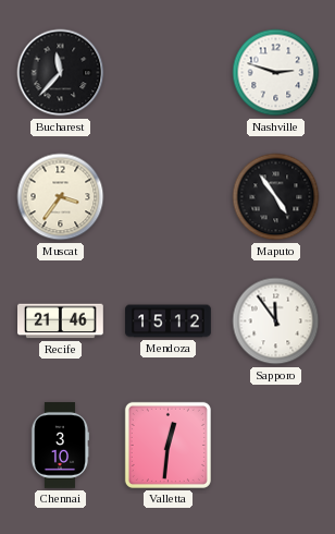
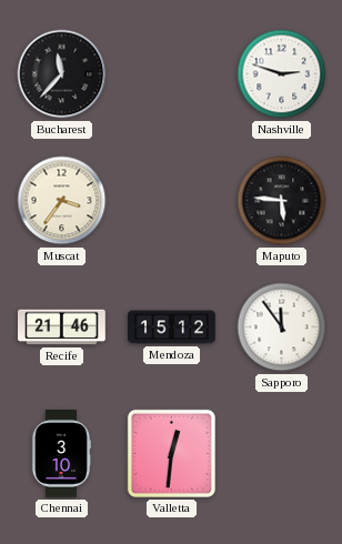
Maputo: 4:54 -> 5:46
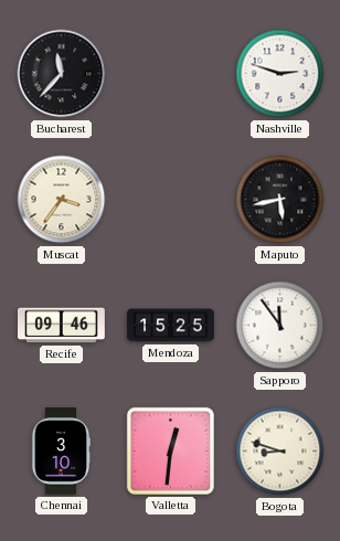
Maputo: 5:46 -> 5:43
Recife: 21:46 -> 09:46
Mendoza: 15:12 -> 15:25
Bogota: none -> 8:48
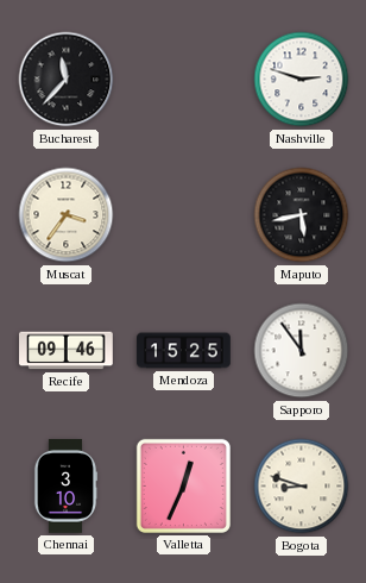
Valletta: 12:31 -> 12:34
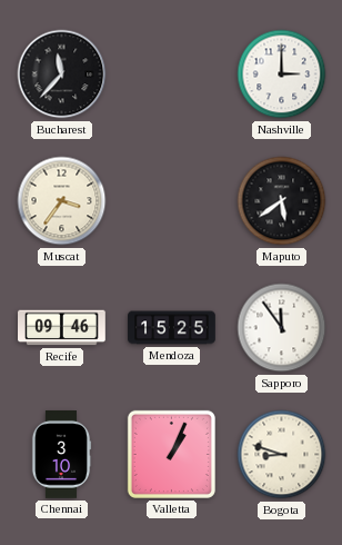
Nashville: 2:48 -> 3:00
Maputo: 5:43 -> 5:39
Valletta: 12:34 -> 1:04
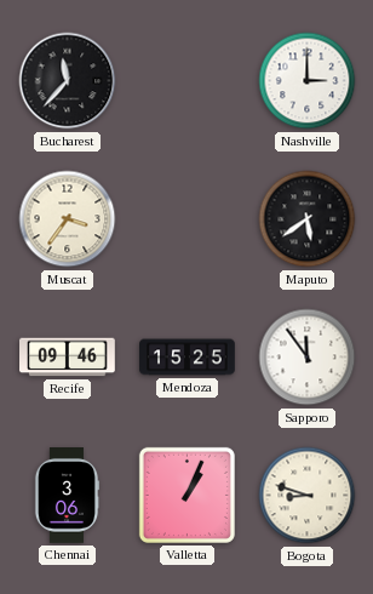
Chennai: 3:10 -> 3:06
